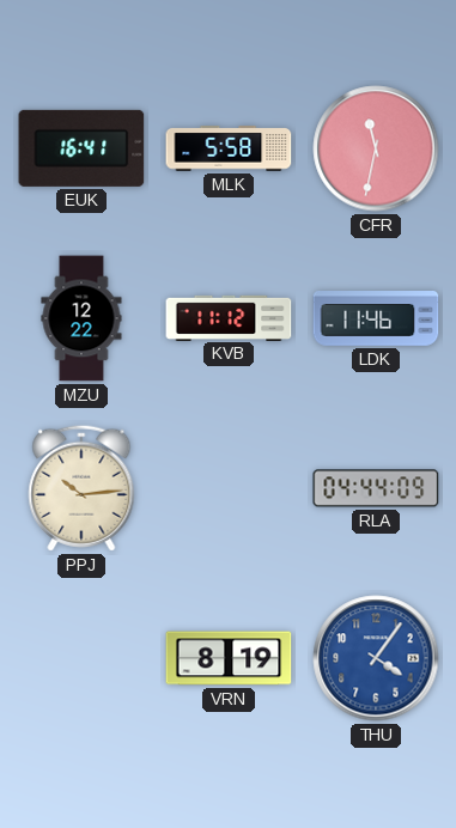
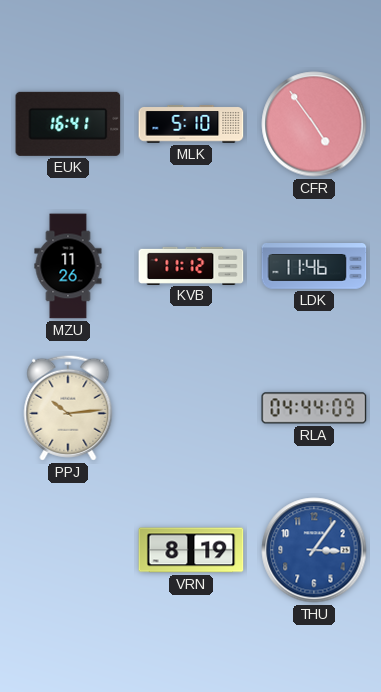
MLK: 5:58 -> 5:10
CFR: 11:32 -> 4:54
MZU: 12:22 -> 11:26
THU: 4:06 -> 3:06
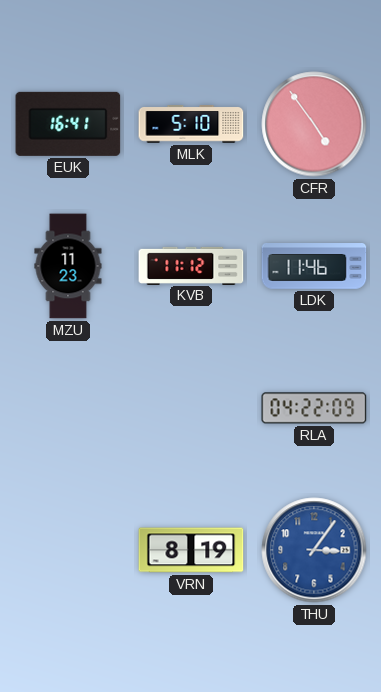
MZU: 11:26 -> 11:23
PPJ: 10:14 -> none
RLA: 04:44 -> 04:22
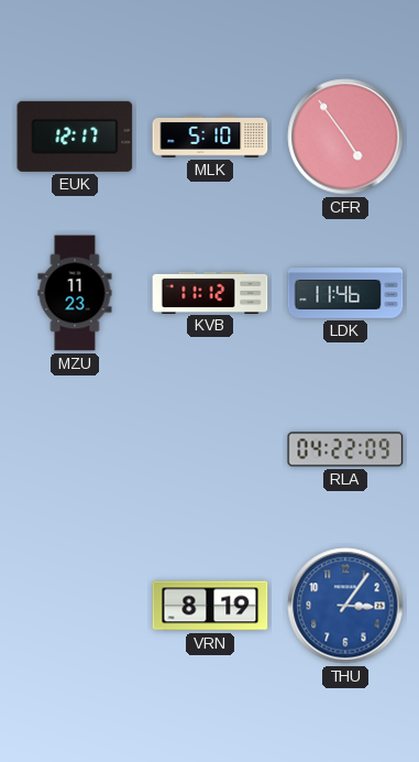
EUK: 16:41 -> 12:17
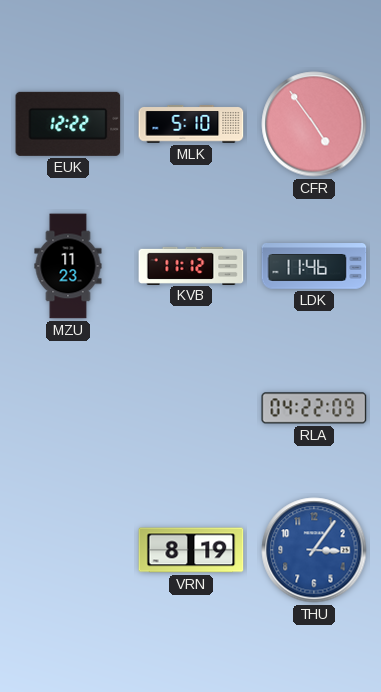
EUK: 12:17 -> 12:22
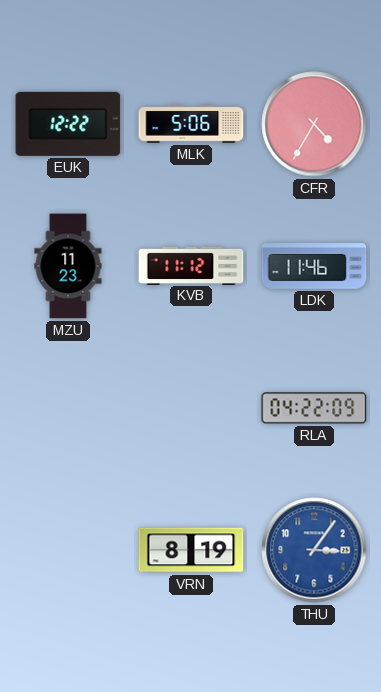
MLK: 5:10 -> 5:06
CFR: 4:54 -> 4:35
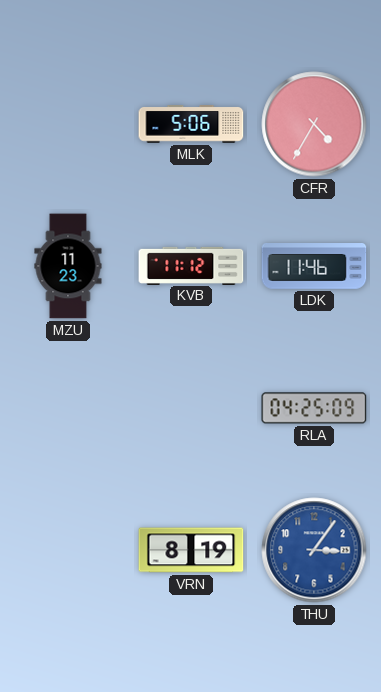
EUK: 12:22 -> none
RLA: 04:22 -> 04:25
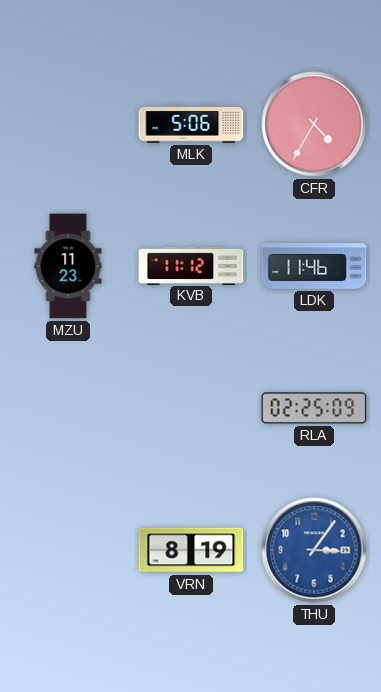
RLA: 04:25 -> 02:25
